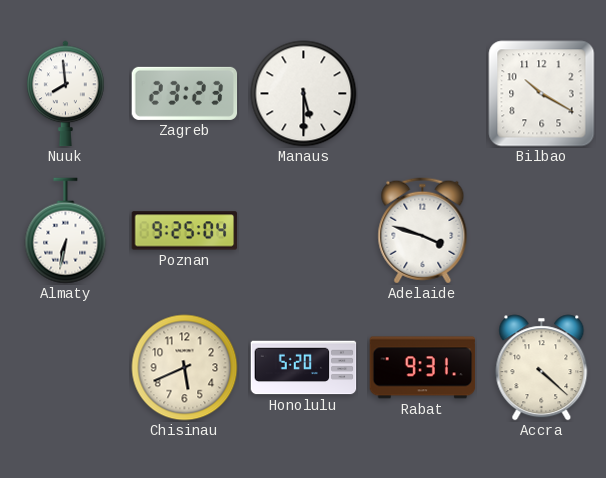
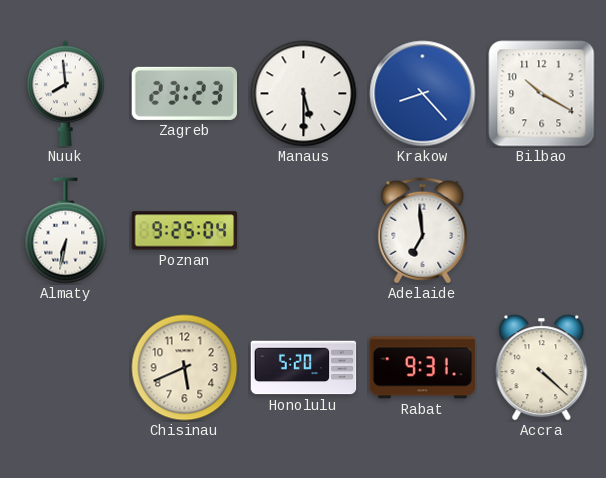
Krakow: none -> 8:23
Adelaide: 3:48 -> 6:59
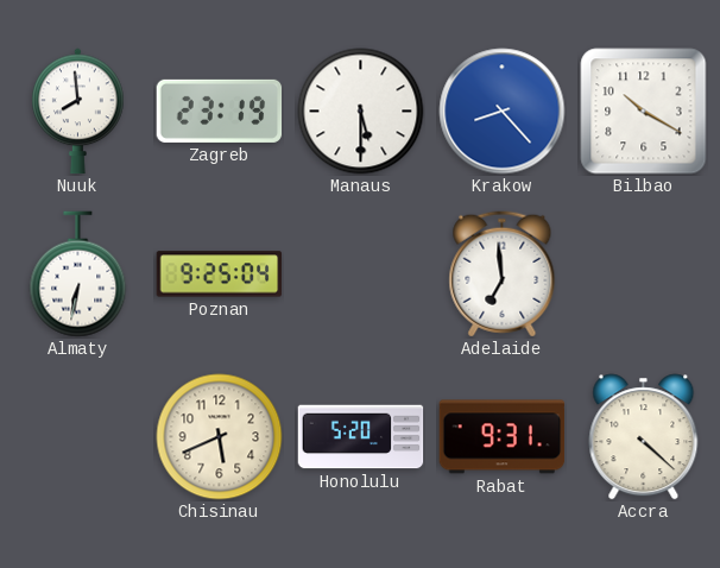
Zagreb: 23:23 -> 23:19
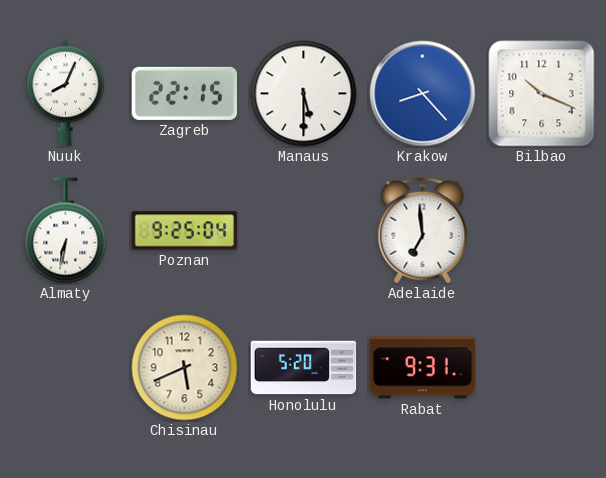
Nuuk: 7:59 -> 8:04
Zagreb: 23:19 -> 22:15
Bilbao: 10:20 -> 10:19
Accra: 4:22 -> none
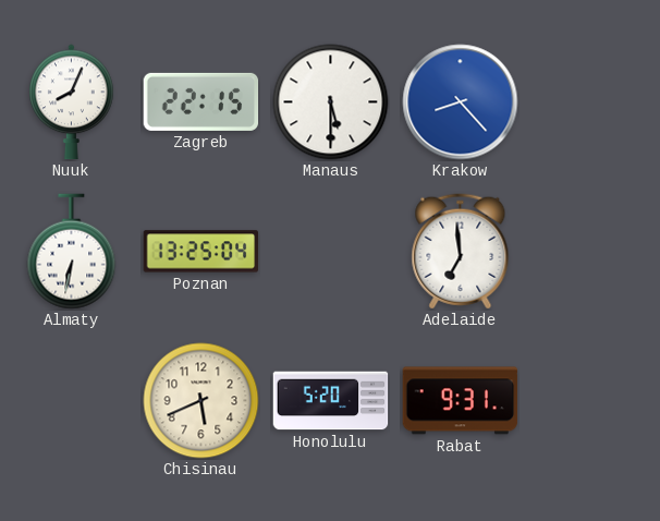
Bilbao: 10:19 -> none
Poznan: 9:25 -> 13:25
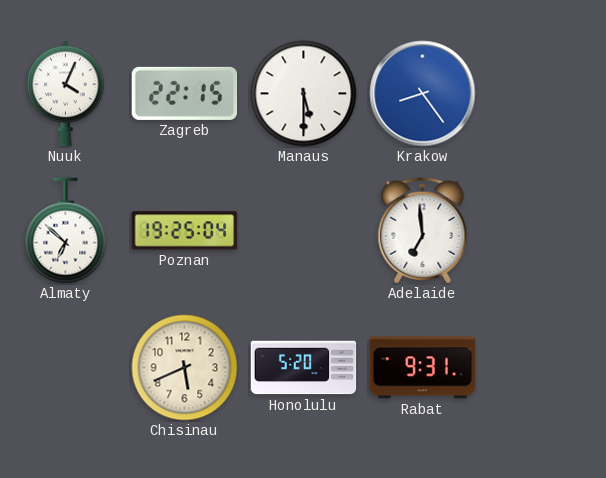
Nuuk: 8:04 -> 4:04
Krakow: 8:23 -> 8:24
Almaty: 6:32 -> 6:52
Poznan: 13:25 -> 19:25
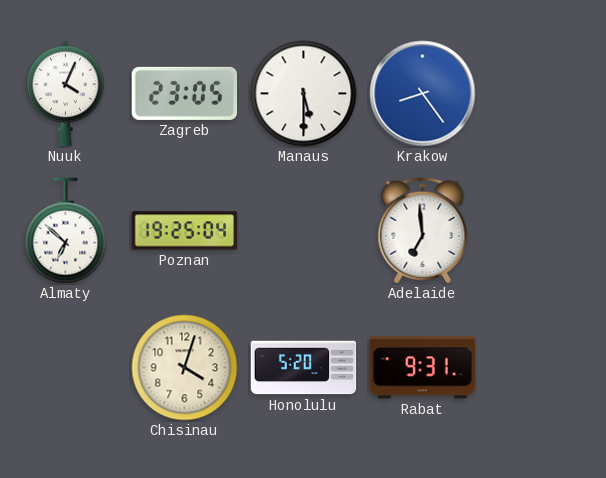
Zagreb: 22:15 -> 23:05
Chisinau: 5:41 -> 4:03
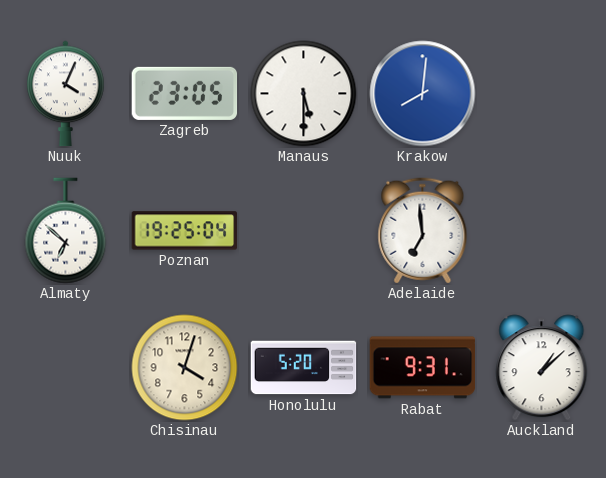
Krakow: 8:24 -> 8:01
Auckland: none -> 1:08
